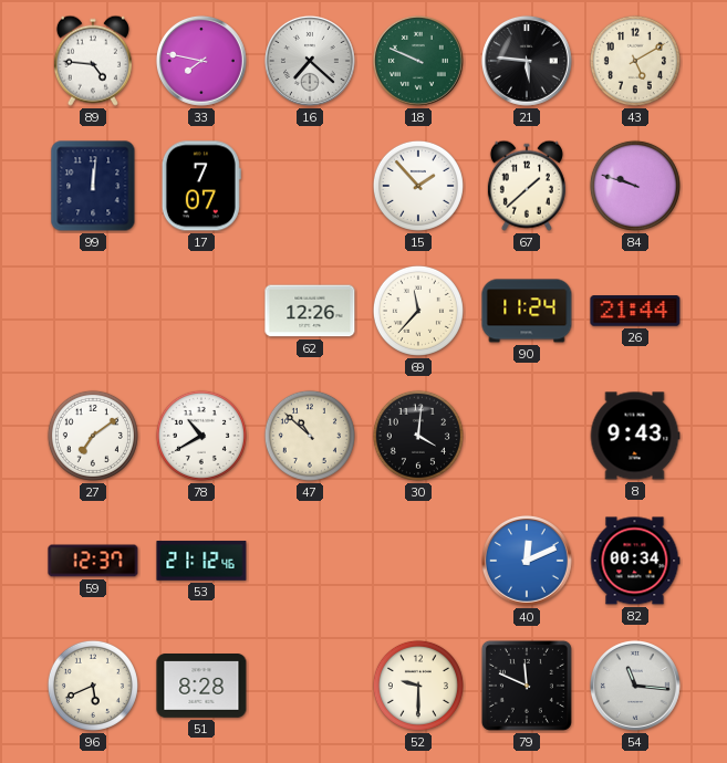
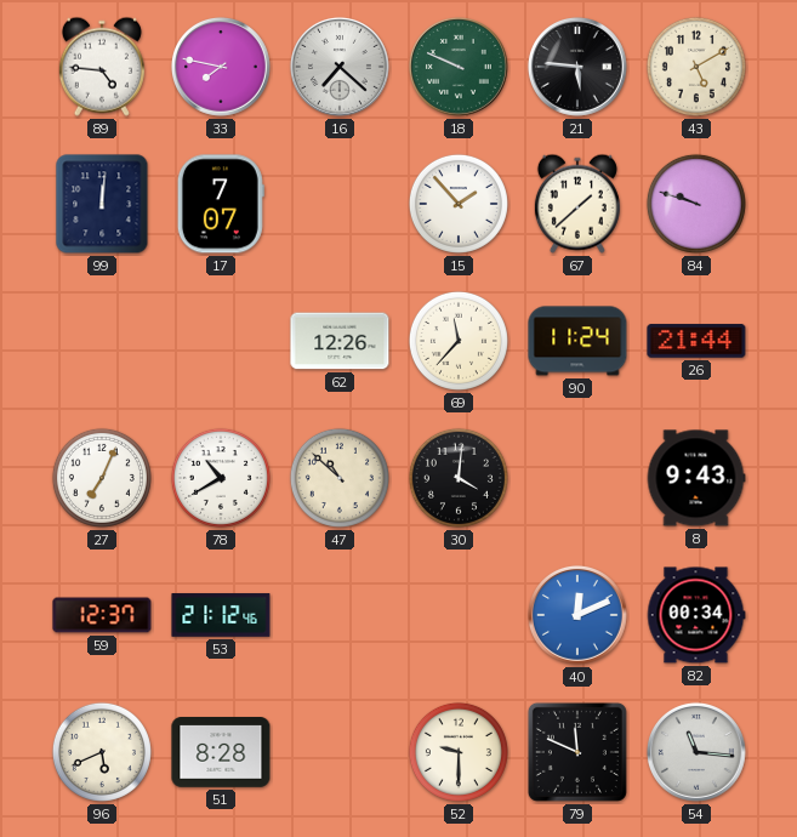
27: 7:09 -> 7:04
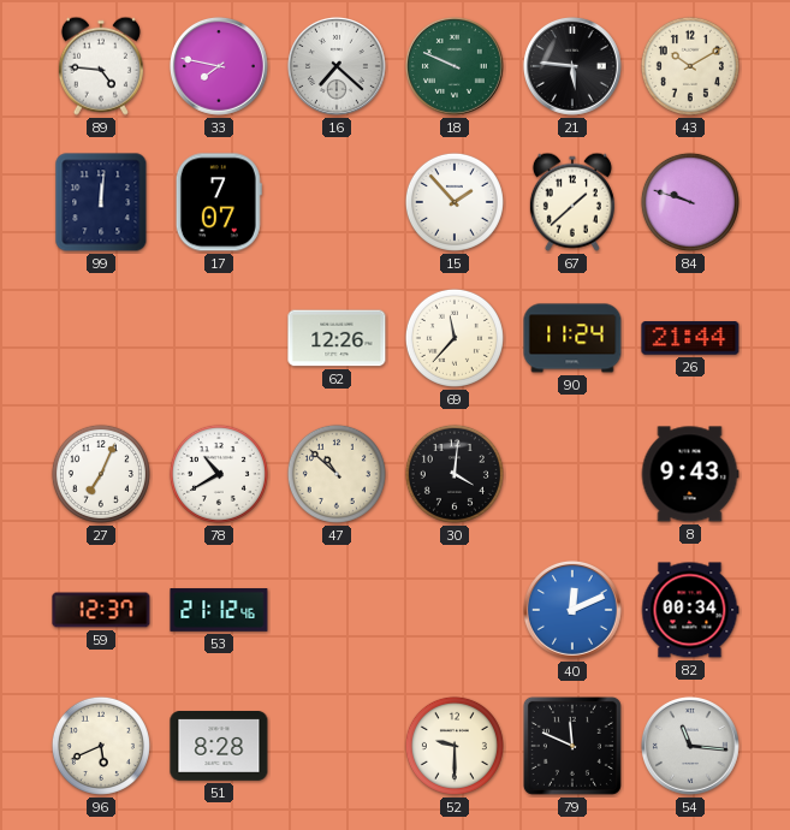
43: 5:10 -> 10:10
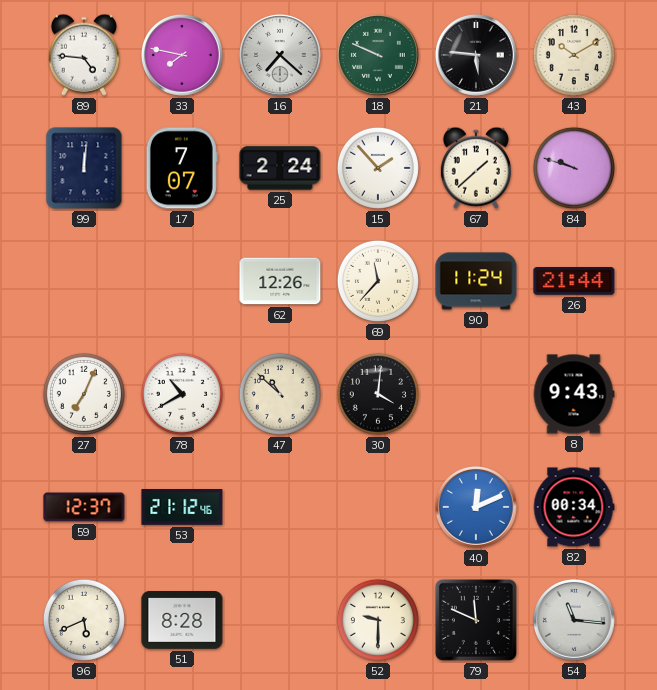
25: none -> 2:24
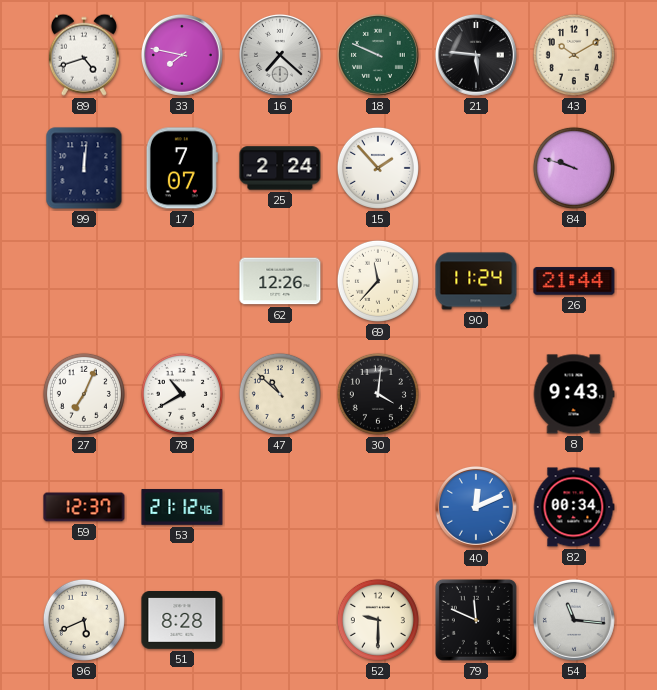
89: 4:46 -> 4:42
67: 1:38 -> none
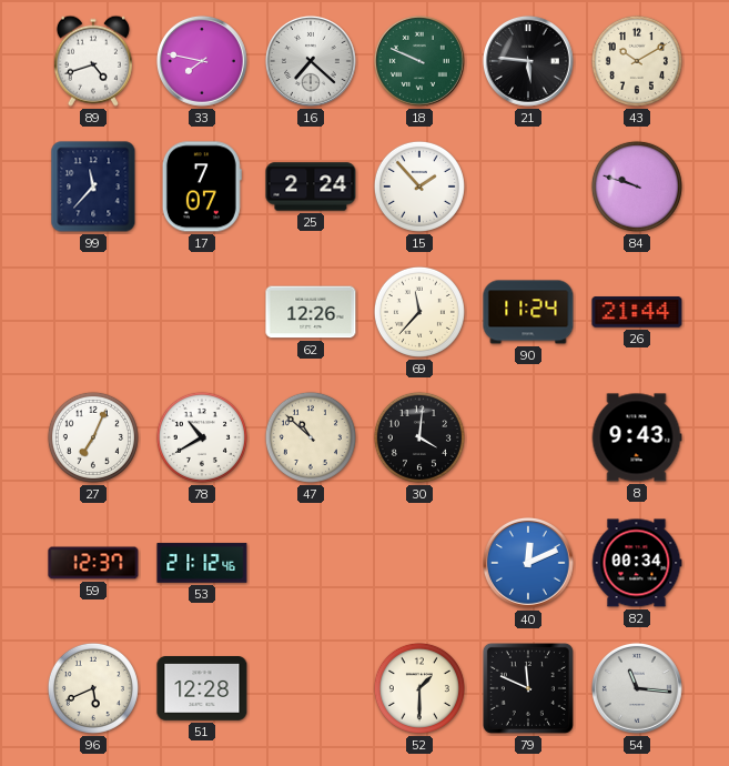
99: 12:01 -> 11:37
51: 8:28 -> 12:28
52: 9:30 -> 1:30
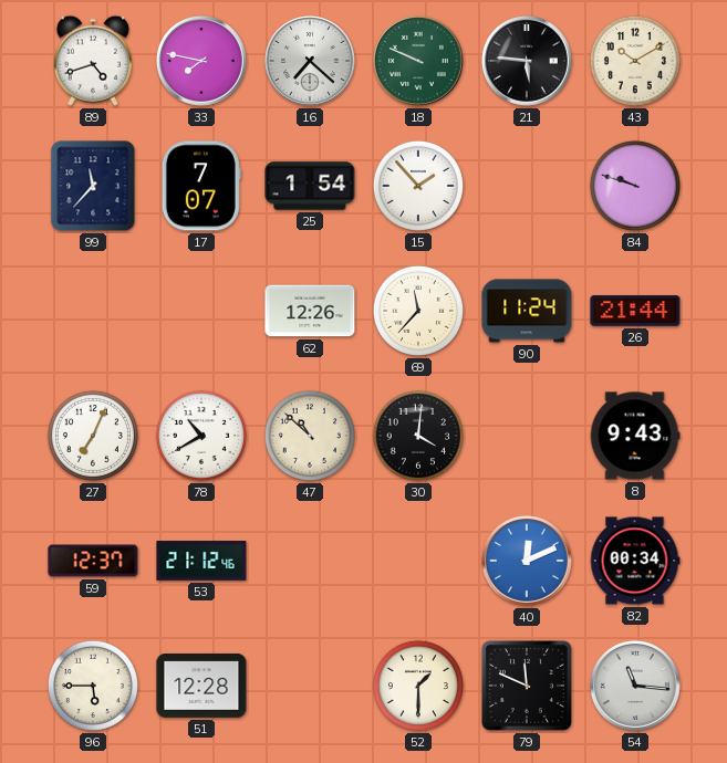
25: 2:24 -> 1:54
96: 5:41 -> 5:45
